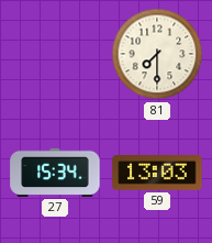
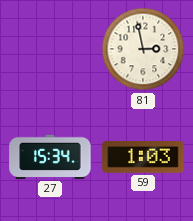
81: 7:30 -> 2:58
59: 13:03 -> 1:03
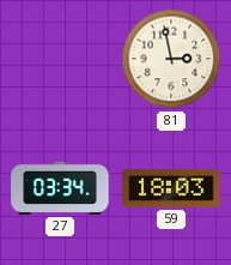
27: 15:34 -> 03:34
59: 1:03 -> 18:03
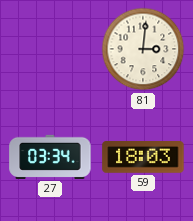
81: 2:58 -> 3:01
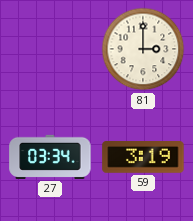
81: 3:01 -> 3:00
59: 18:03 -> 3:19
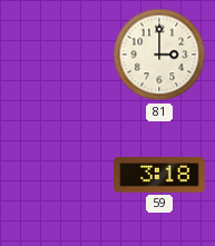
27: 03:34 -> none
59: 3:19 -> 3:18
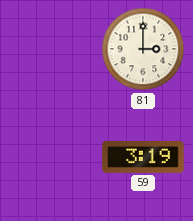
59: 3:18 -> 3:19
